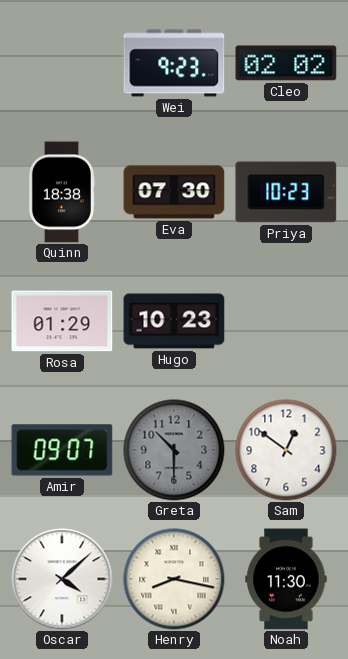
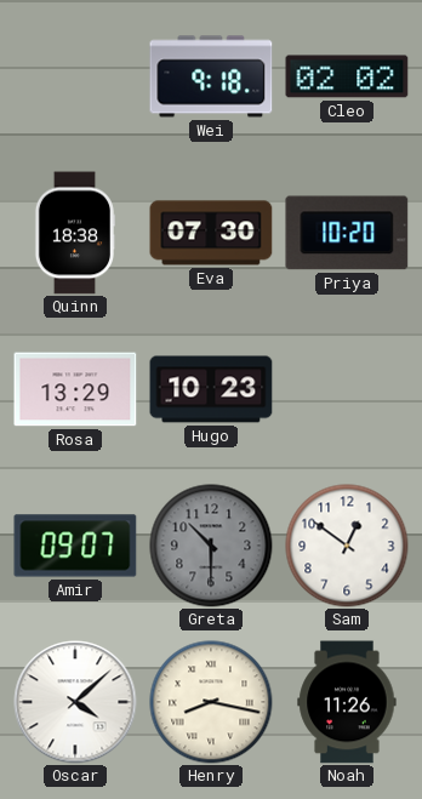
Wei: 9:23 -> 9:18
Priya: 10:23 -> 10:20
Rosa: 01:29 -> 13:29
Noah: 11:30 -> 11:26
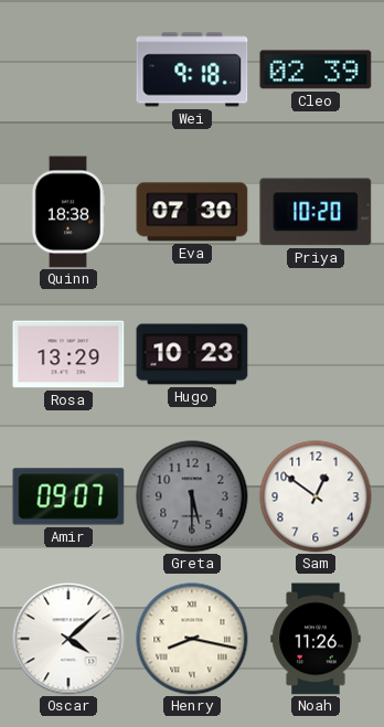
Cleo: 02:02 -> 02:39
Greta: 10:30 -> 5:30
